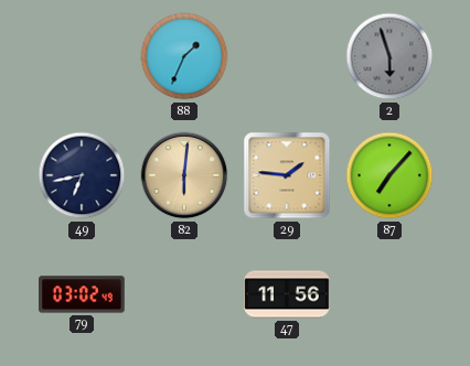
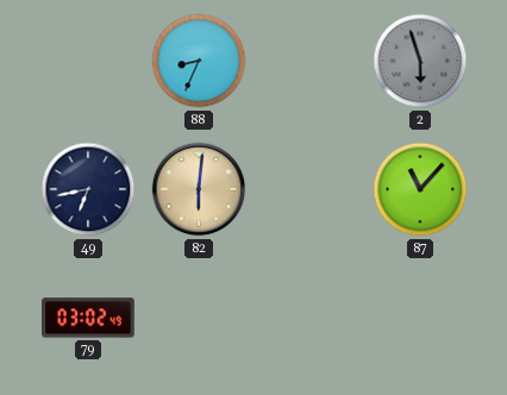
88: 1:34 -> 8:34
29: 1:46 -> none
87: 7:07 -> 11:07
47: 11:56 -> none
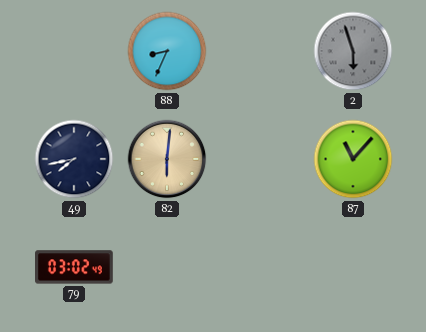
49: 6:43 -> 7:43
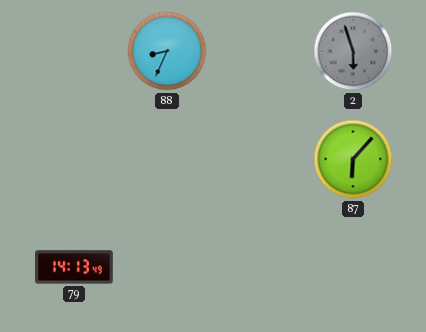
49: 7:43 -> none
82: 6:01 -> none
87: 11:07 -> 6:07
79: 03:02 -> 14:13
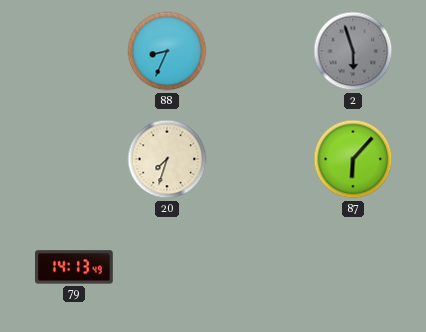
20: none -> 7:33
